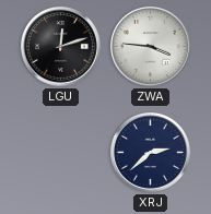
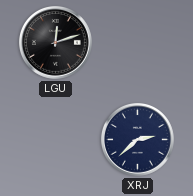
ZWA: 3:46 -> none
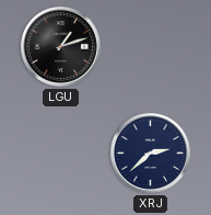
LGU: 12:12 -> 1:12
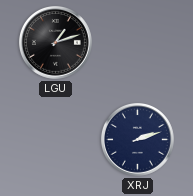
XRJ: 2:38 -> 2:12
